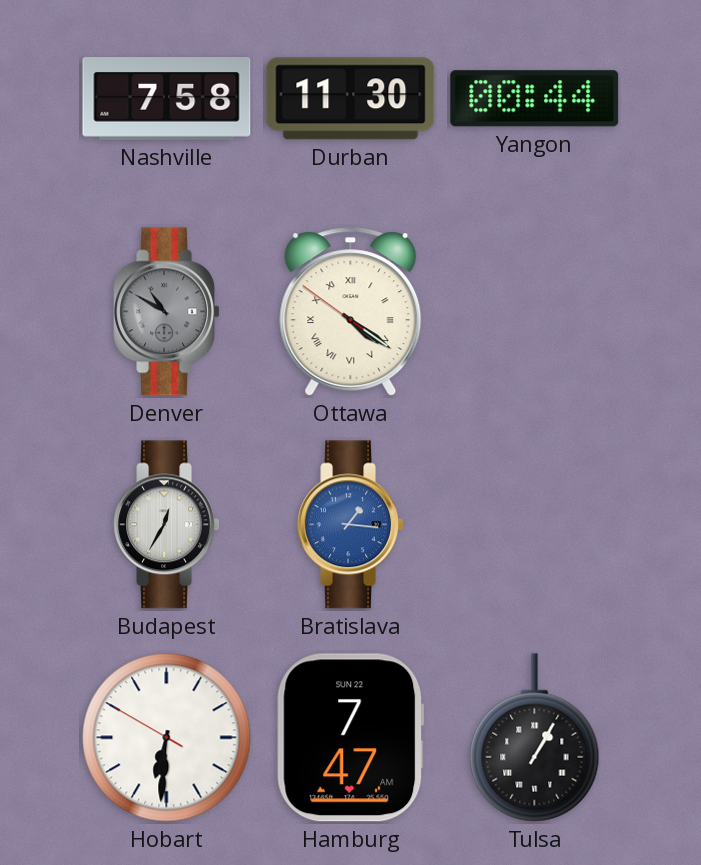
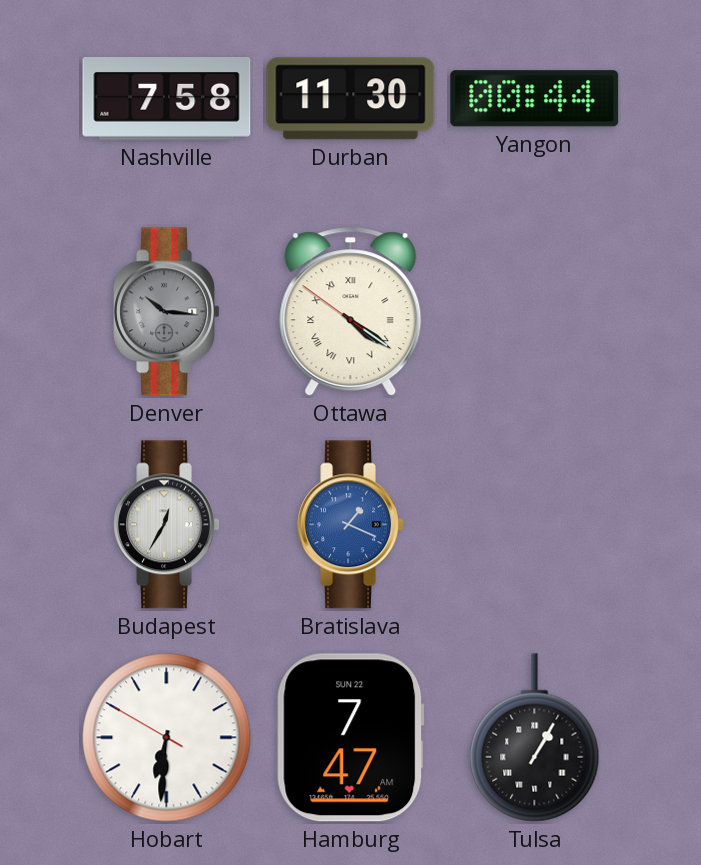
Denver: 10:50 -> 10:16
Bratislava: 1:16 -> 1:19
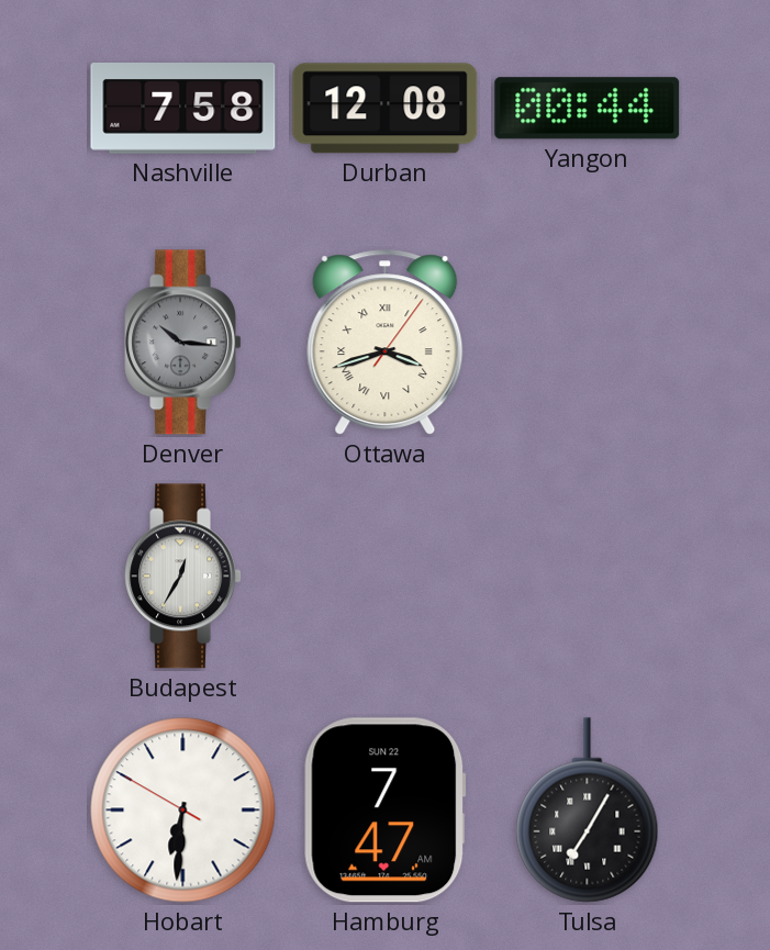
Durban: 11:30 -> 12:08
Ottawa: 4:20 -> 3:42
Bratislava: 1:19 -> none
Tulsa: 1:05 -> 7:05
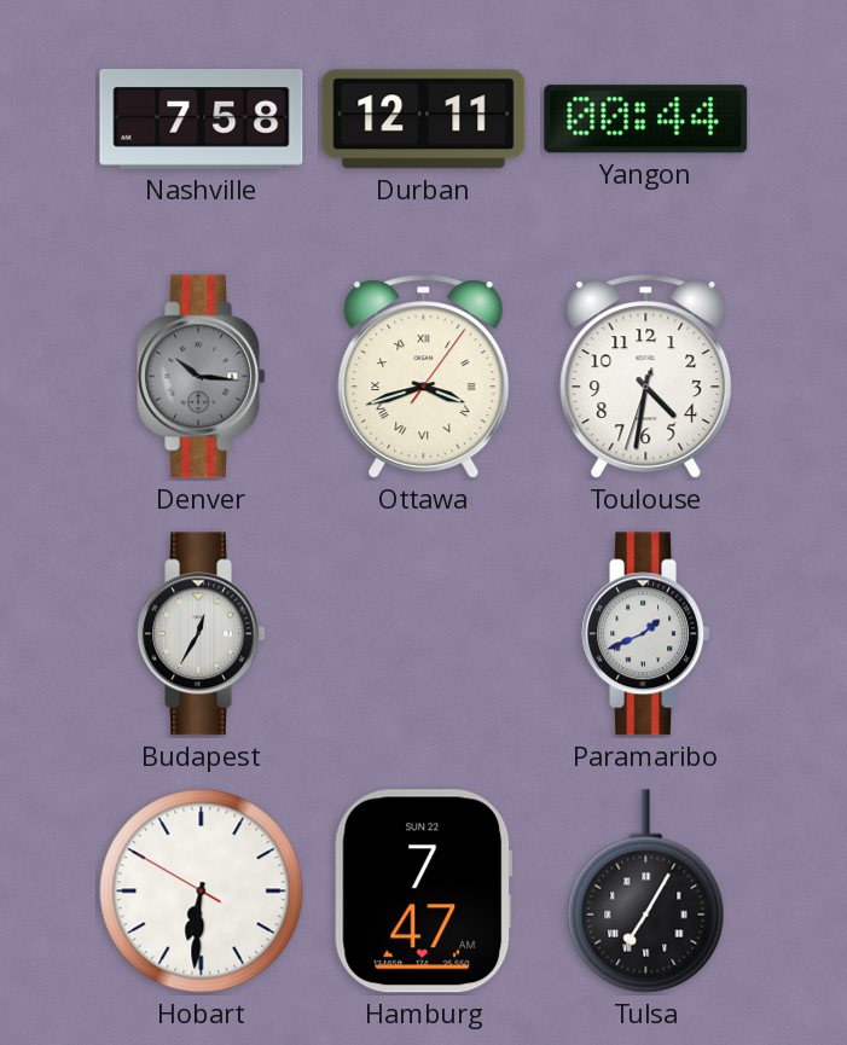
Durban: 12:08 -> 12:11
Toulouse: none -> 4:31
Paramaribo: none -> 1:41
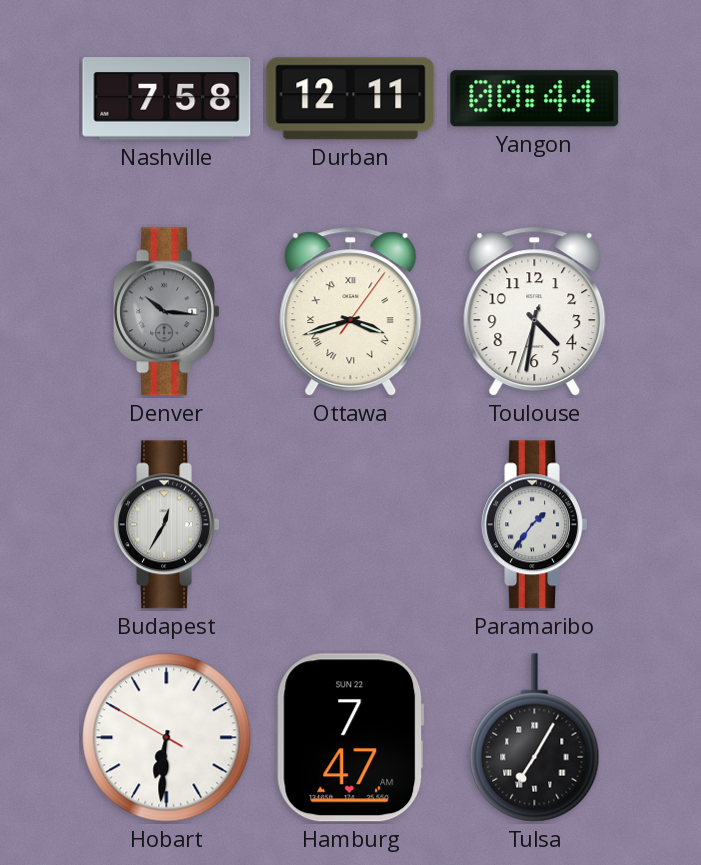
Paramaribo: 1:41 -> 1:36
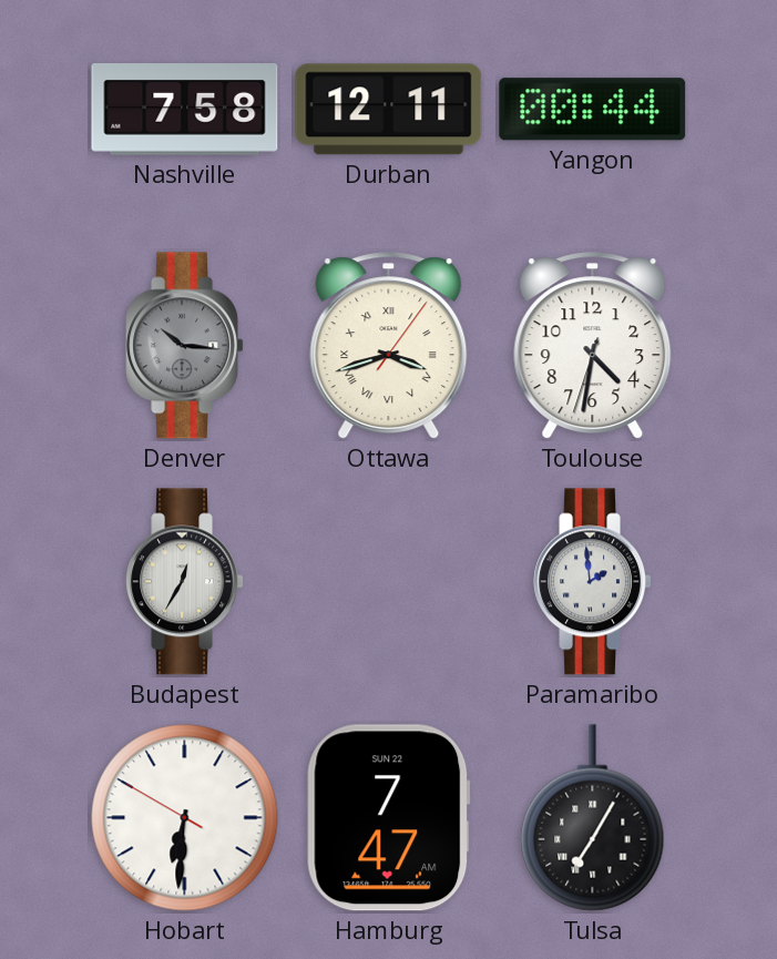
Paramaribo: 1:36 -> 1:59
